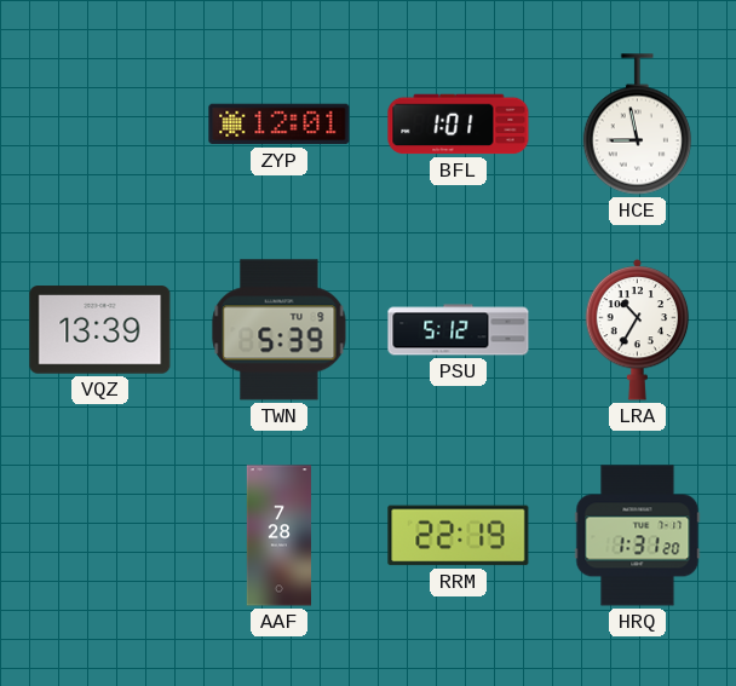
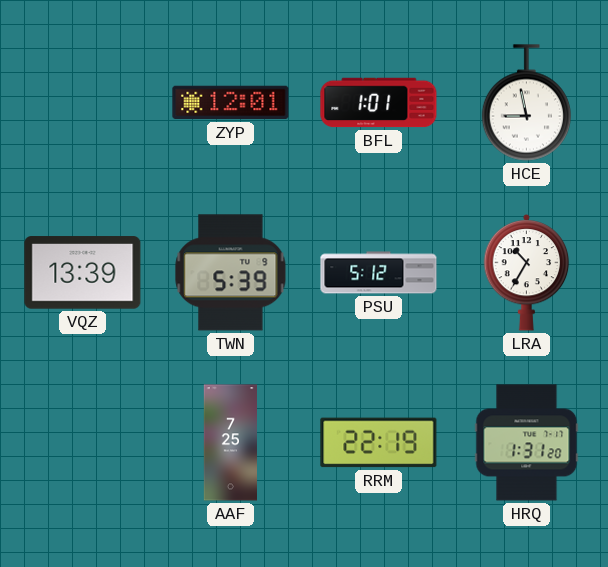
AAF: 7:28 -> 7:25
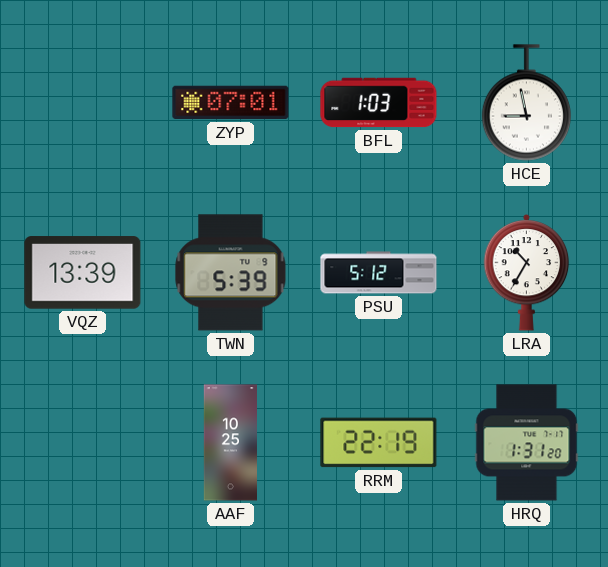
ZYP: 12:01 -> 07:01
BFL: 1:01 -> 1:03
AAF: 7:25 -> 10:25
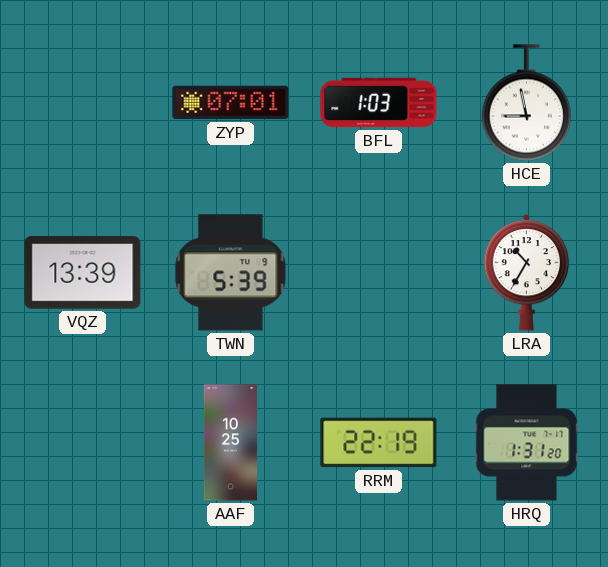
PSU: 5:12 -> none
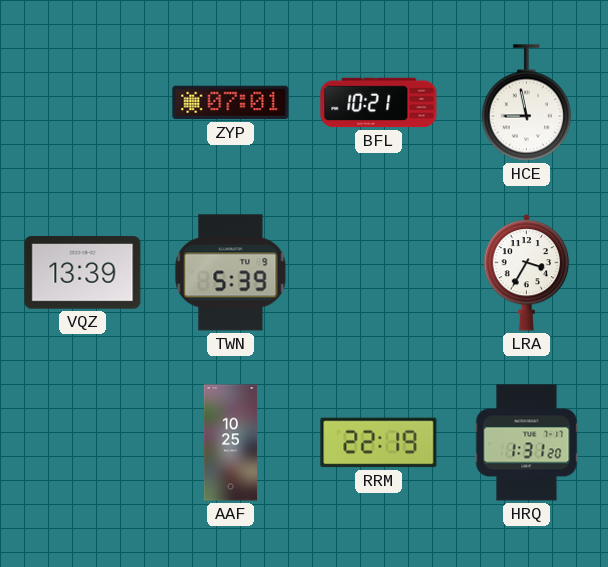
BFL: 1:03 -> 10:21
LRA: 10:35 -> 3:35
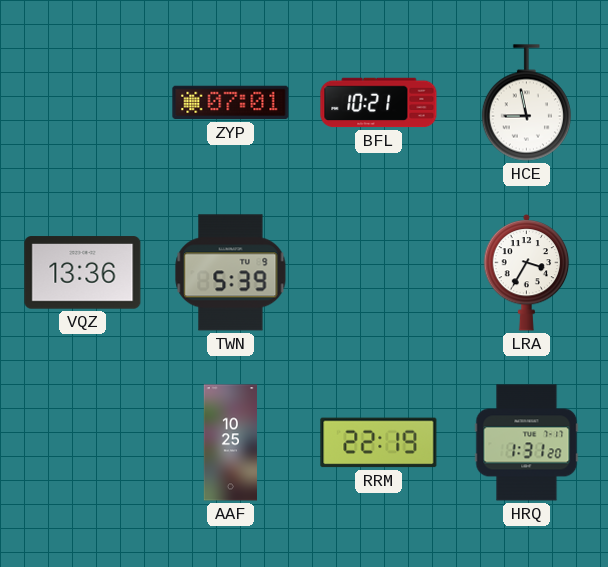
VQZ: 13:39 -> 13:36
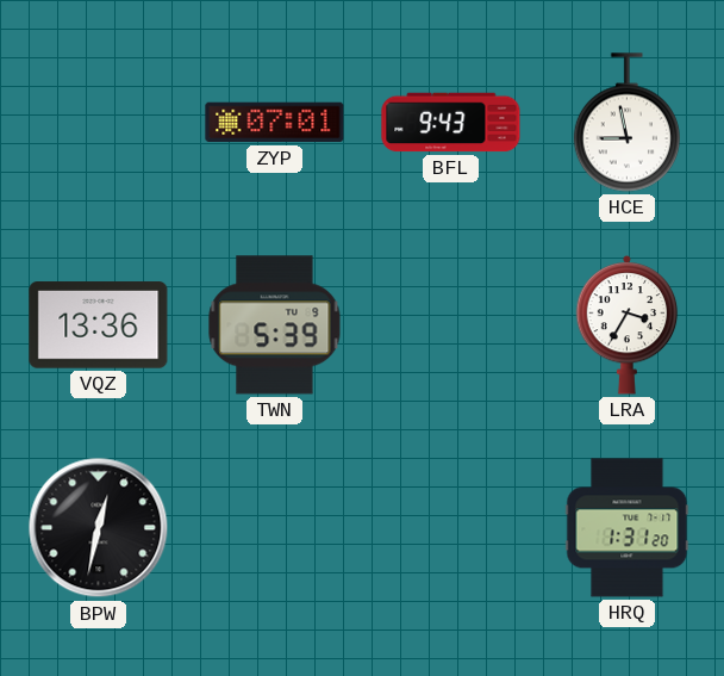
BFL: 10:21 -> 9:43
BPW: none -> 12:32
AAF: 10:25 -> none
RRM: 22:19 -> none
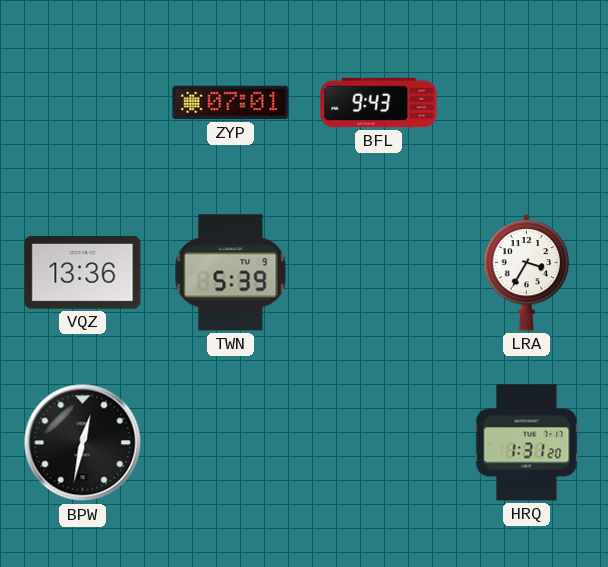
HCE: 8:58 -> none
